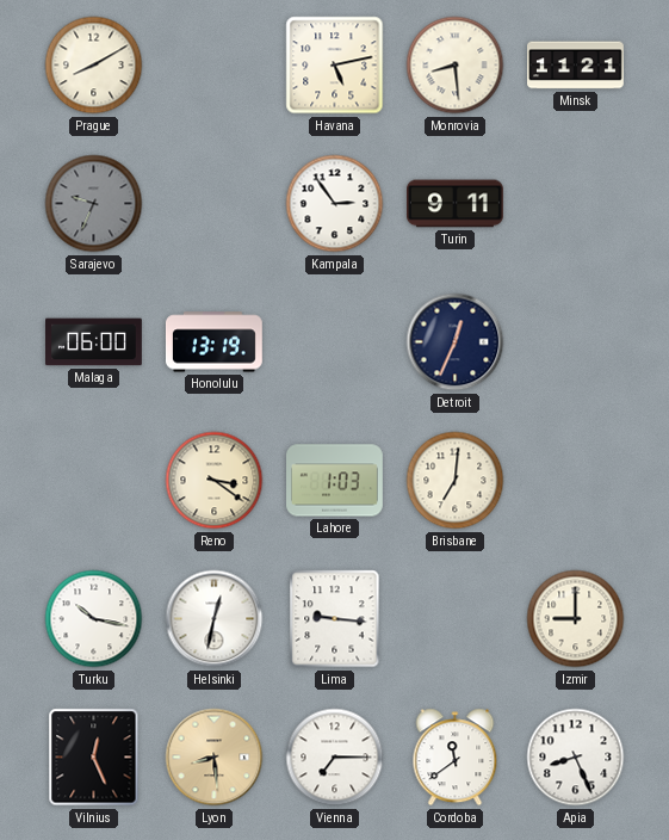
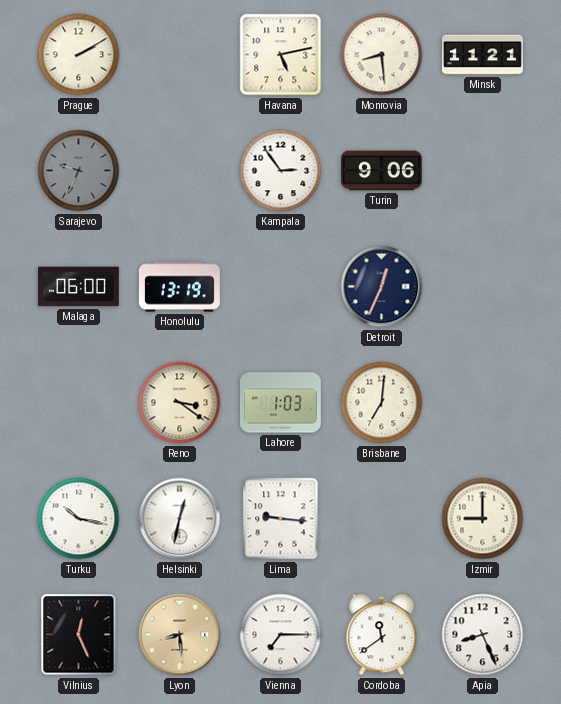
Prague: 8:10 -> 2:10
Turin: 9:11 -> 9:06
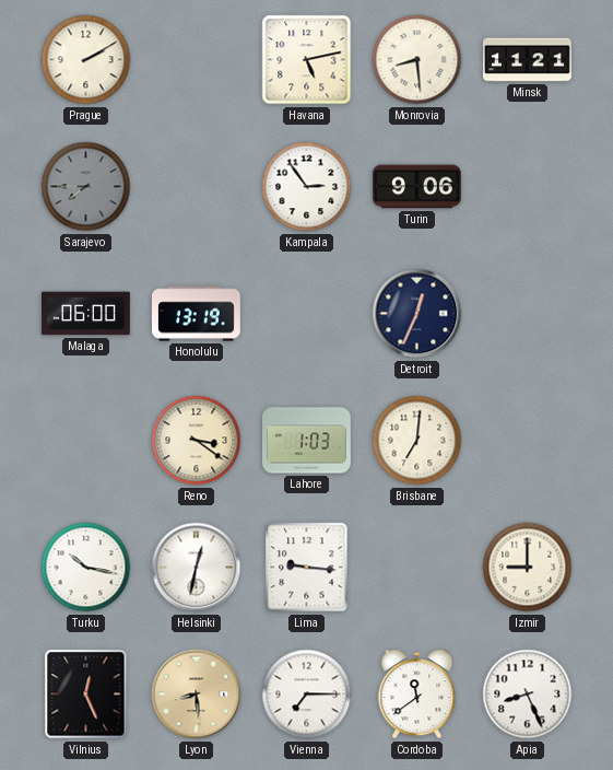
Sarajevo: 9:34 -> 7:45
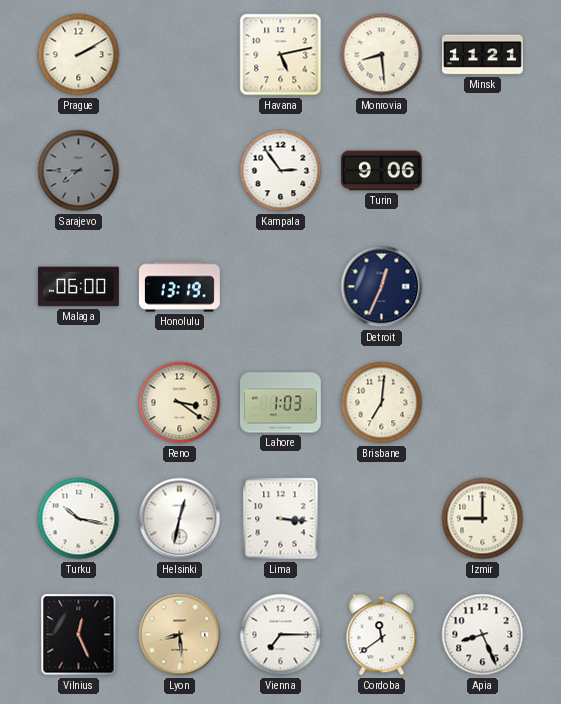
Lima: 9:16 -> 3:16
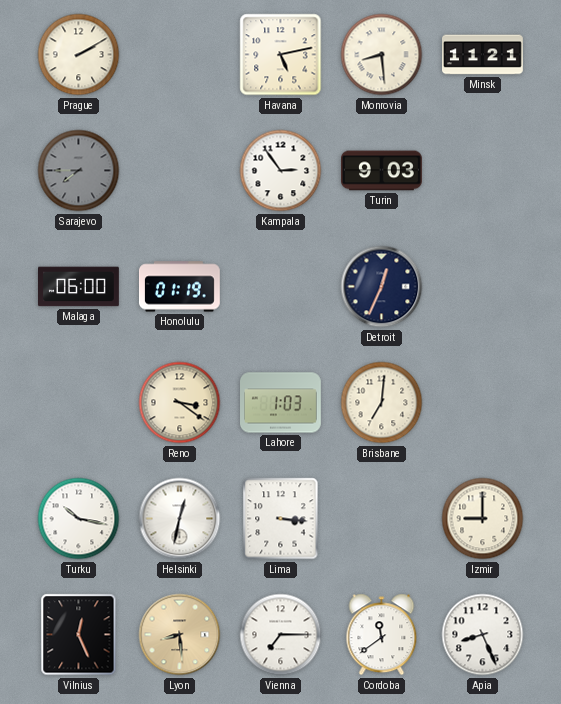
Turin: 9:06 -> 9:03
Honolulu: 13:19 -> 01:19
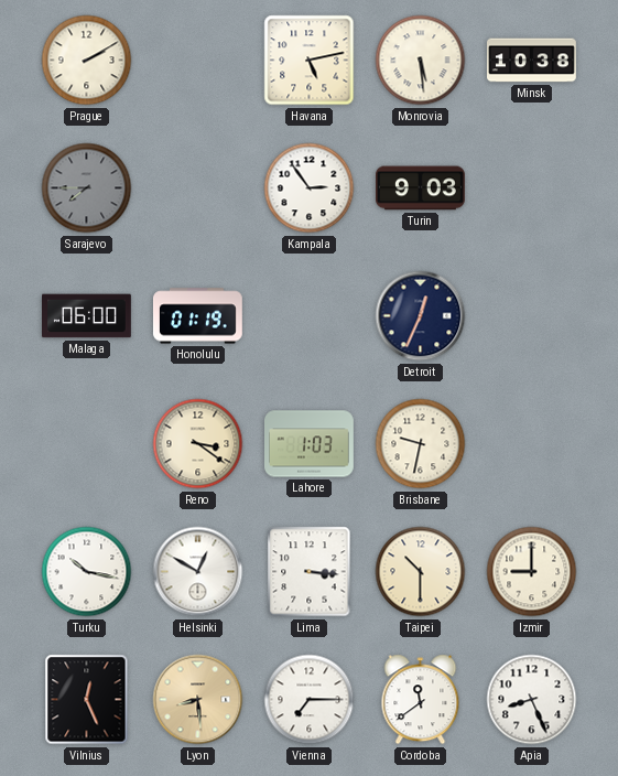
Monrovia: 8:29 -> 5:29
Minsk: 11:21 -> 10:38
Brisbane: 7:01 -> 9:32
Helsinki: 12:32 -> 12:50
Taipei: none -> 10:30
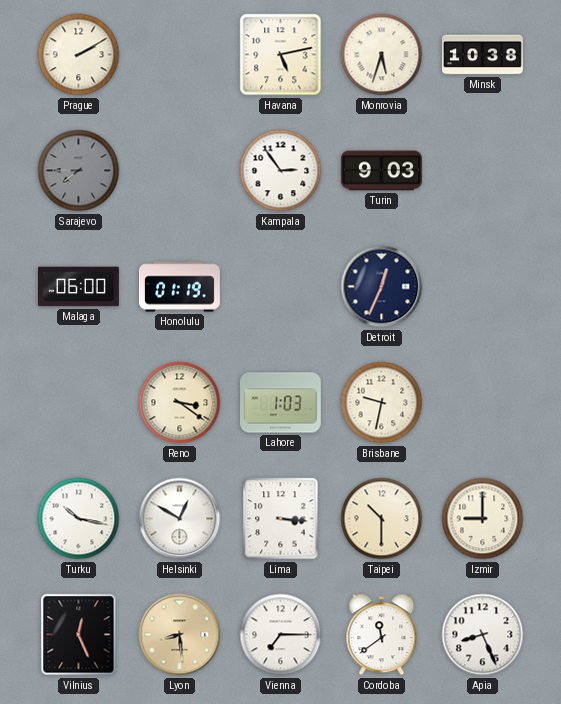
Monrovia: 5:29 -> 5:33
